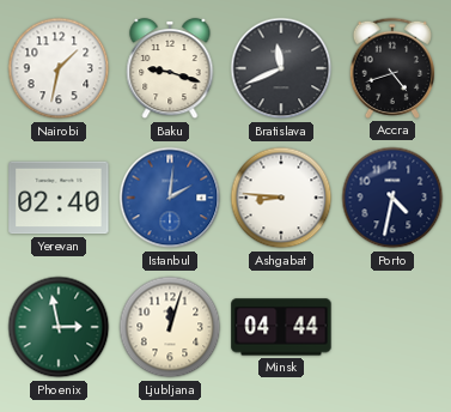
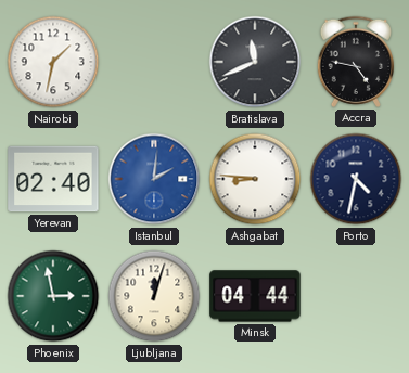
Baku: 9:18 -> none
Accra: 4:42 -> 4:47
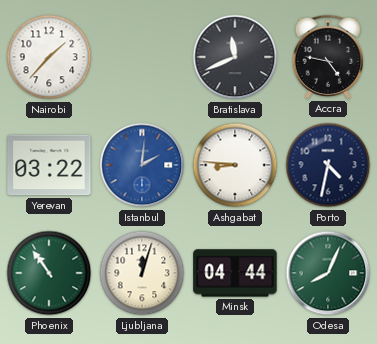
Nairobi: 1:32 -> 1:37
Yerevan: 02:40 -> 03:22
Phoenix: 2:58 -> 10:54
Odesa: none -> 8:04
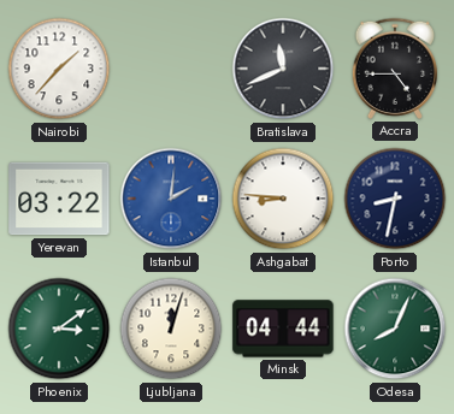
Accra: 4:47 -> 4:45
Porto: 4:32 -> 8:32
Phoenix: 10:54 -> 3:09
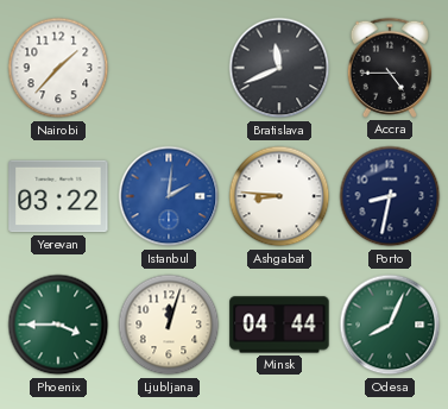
Phoenix: 3:09 -> 3:45
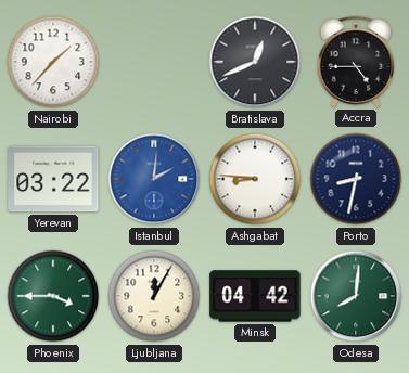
Bratislava: 11:41 -> 12:41
Ljubljana: 12:03 -> 12:05
Minsk: 04:44 -> 04:42
Odesa: 8:04 -> 8:01
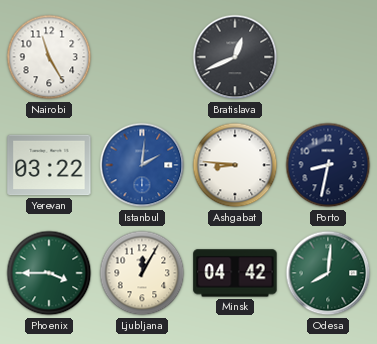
Nairobi: 1:37 -> 11:25
Accra: 4:45 -> none
